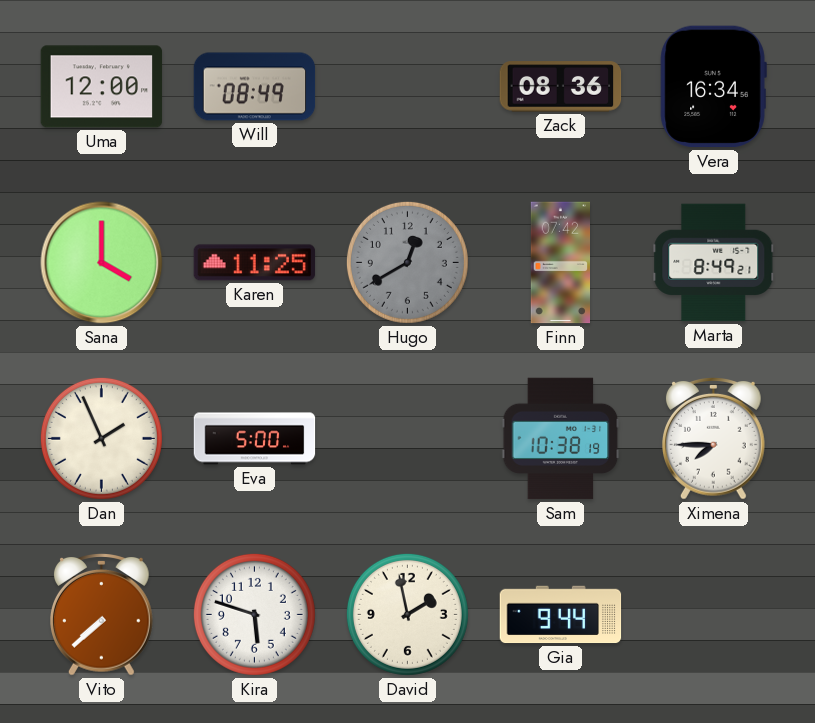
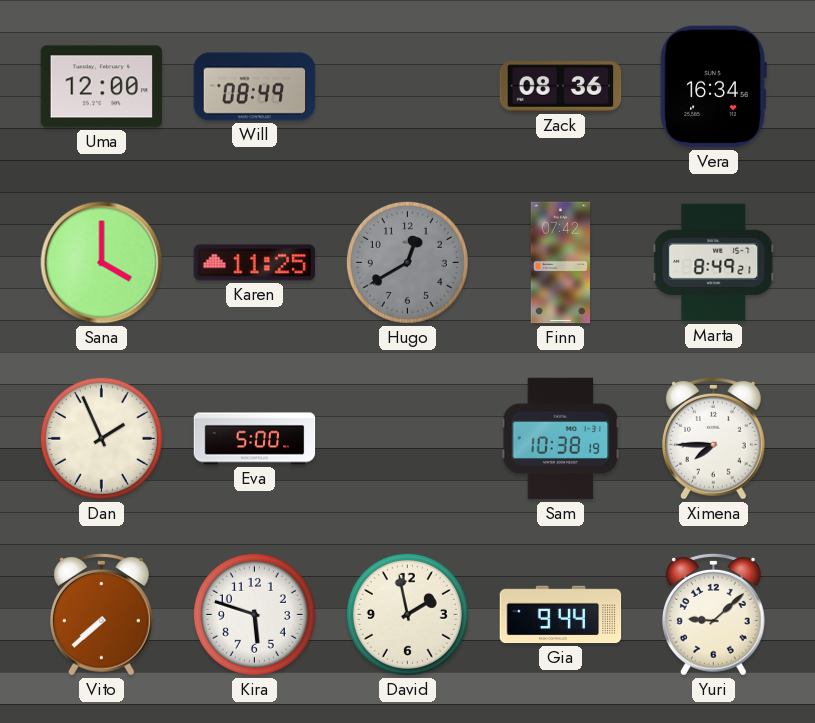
Yuri: none -> 9:08
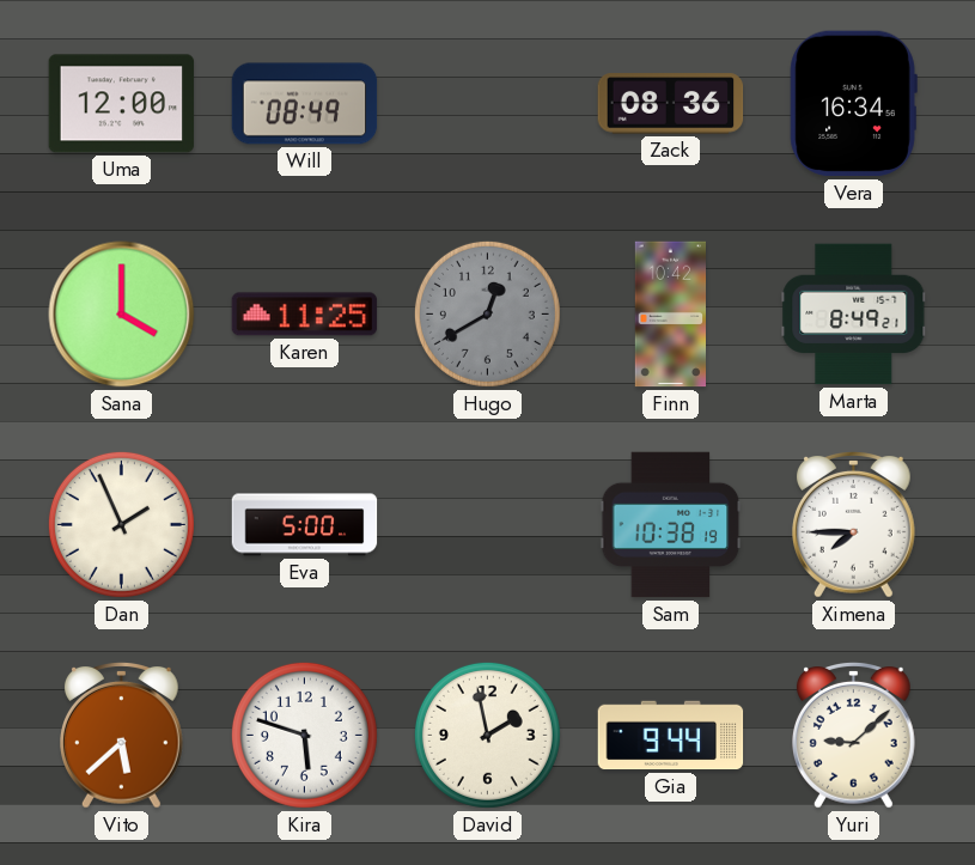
Finn: 07:42 -> 10:42
Vito: 7:38 -> 5:38
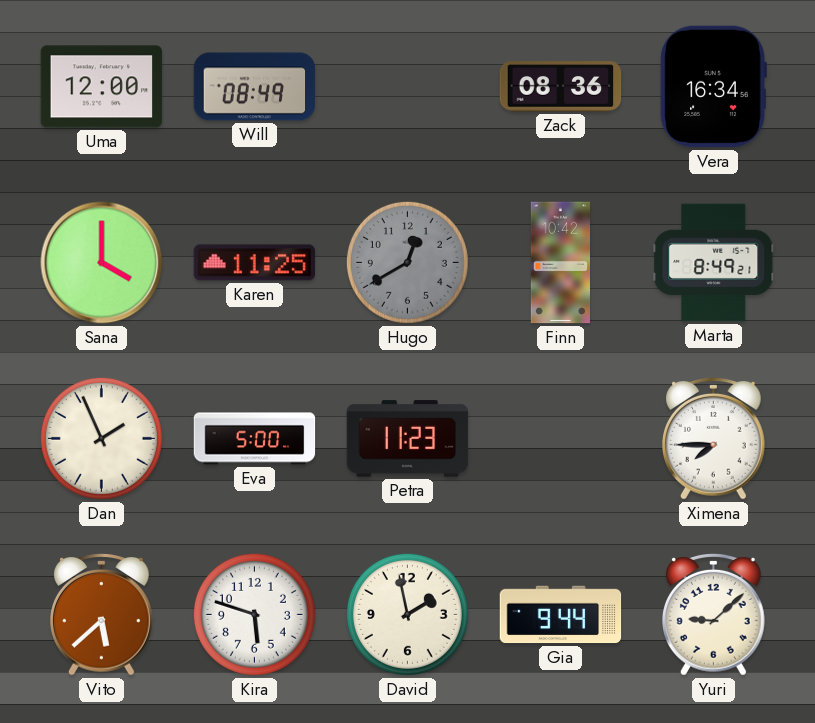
Petra: none -> 11:23
Sam: 10:38 -> none
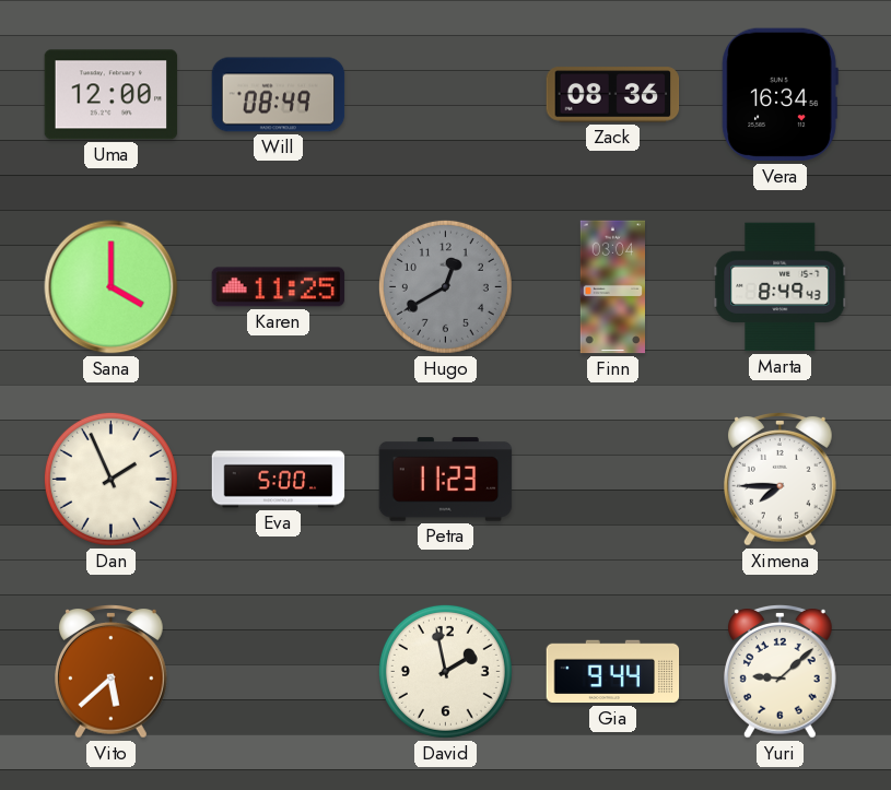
Finn: 10:42 -> 03:04
Marta: 8:49:21 -> 8:49:43
Kira: 5:48 -> none
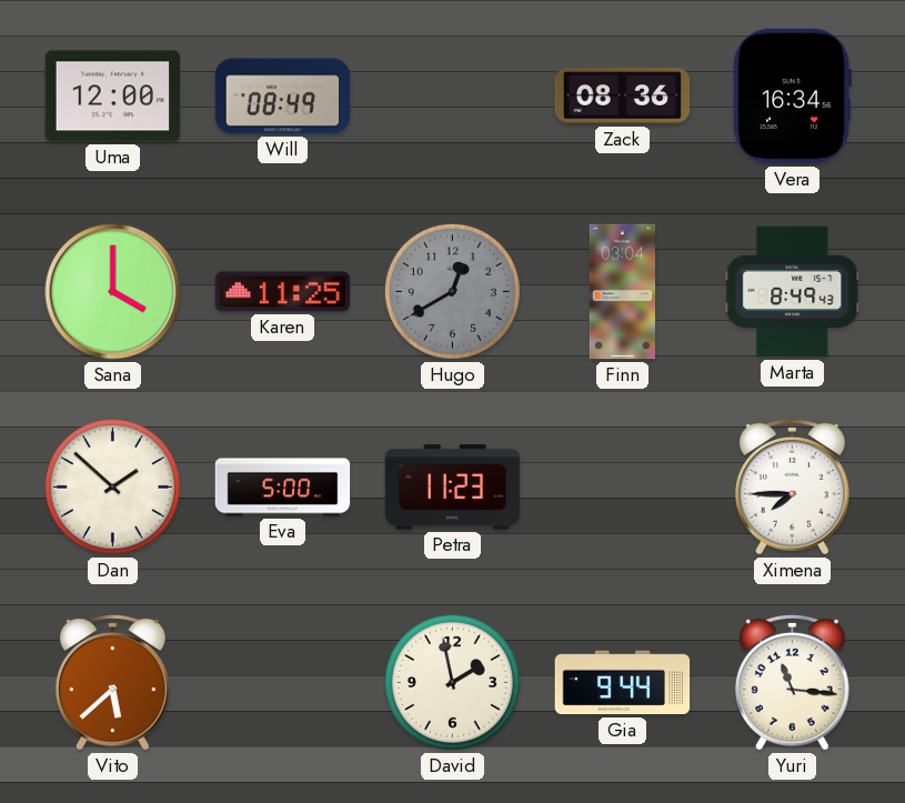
Dan: 1:56 -> 1:52
Yuri: 9:08 -> 11:16
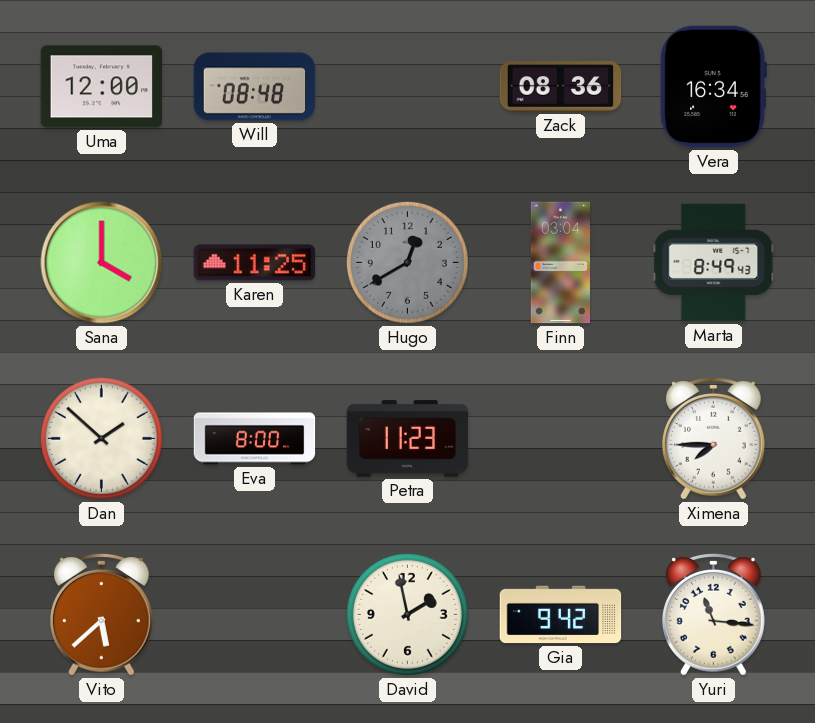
Will: 08:49 -> 08:48
Eva: 5:00 -> 8:00
Gia: 9:44 -> 9:42
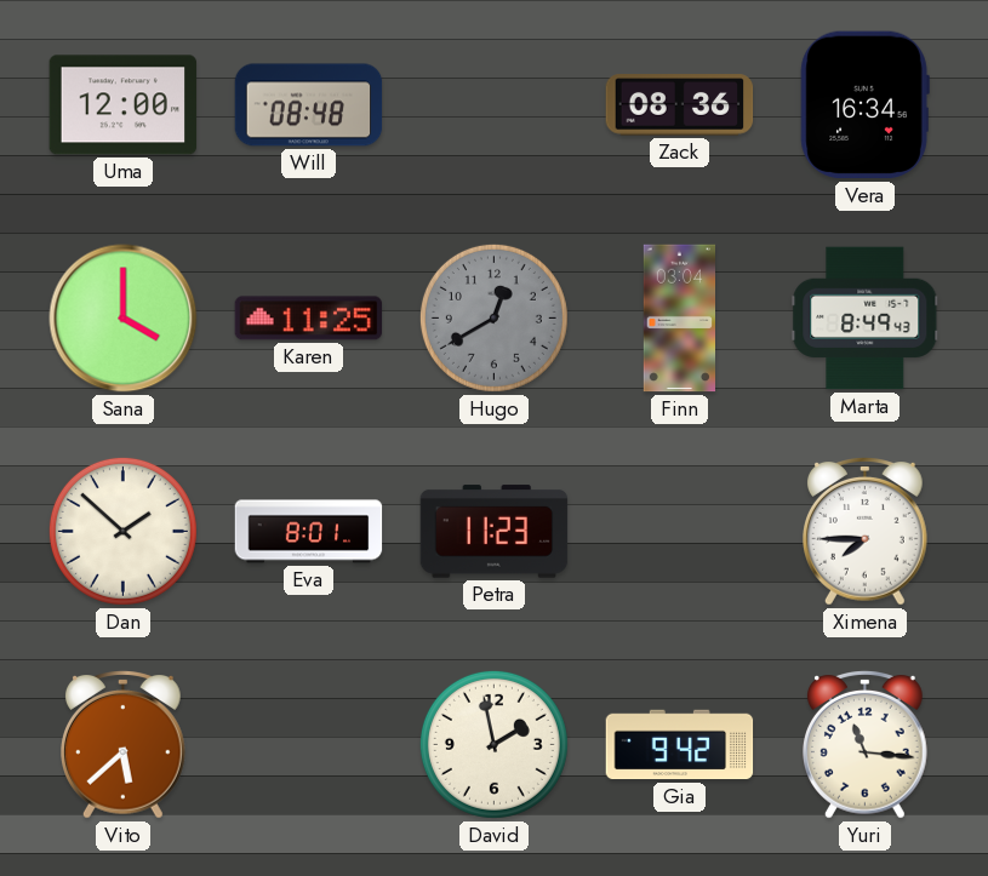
Eva: 8:00 -> 8:01
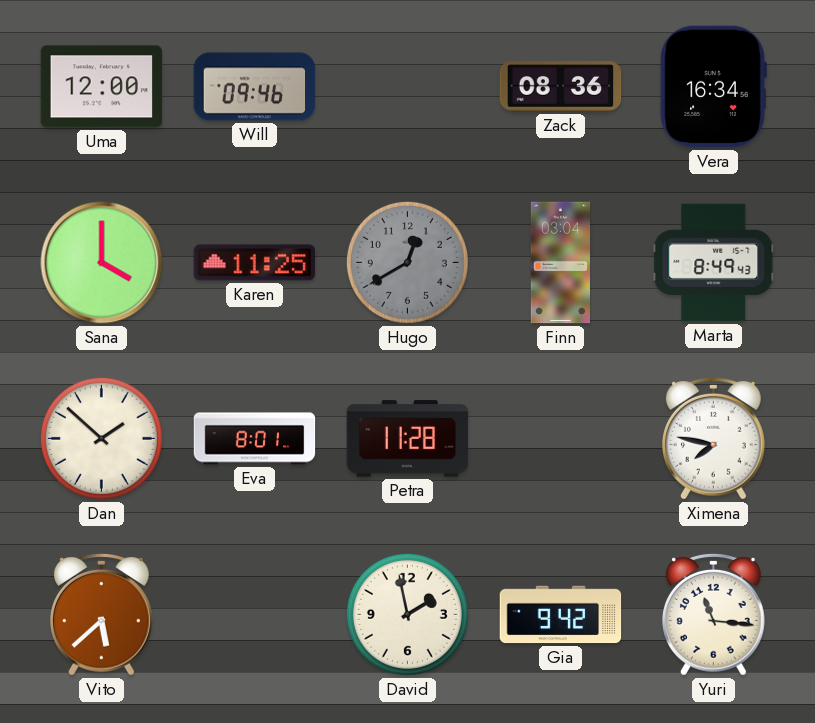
Will: 08:48 -> 09:46
Petra: 11:23 -> 11:28
Ximena: 7:45 -> 7:47
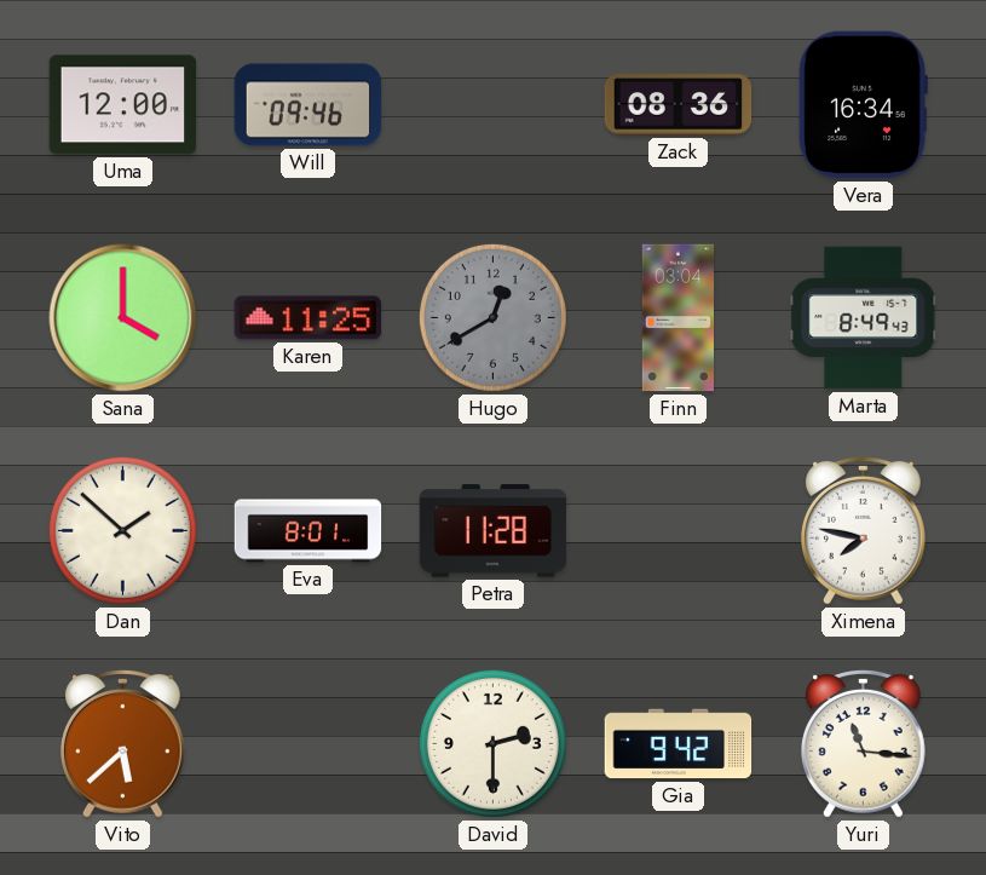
David: 1:58 -> 2:30
